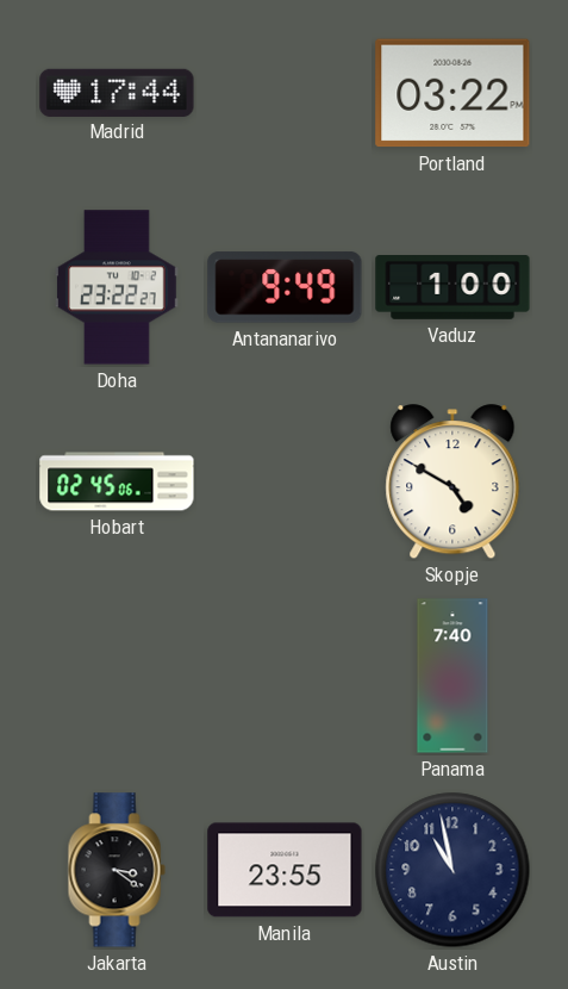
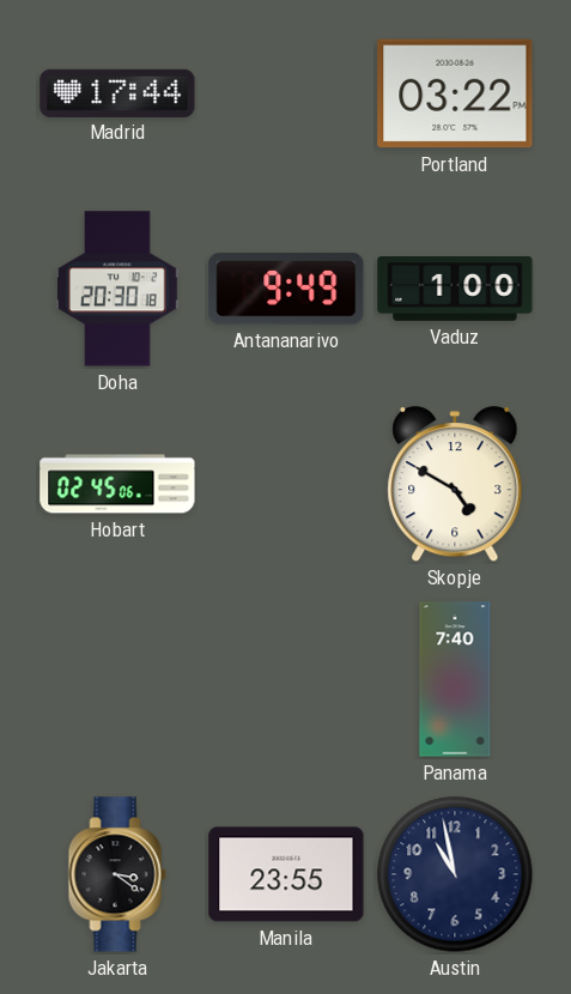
Doha: 23:22 -> 20:30
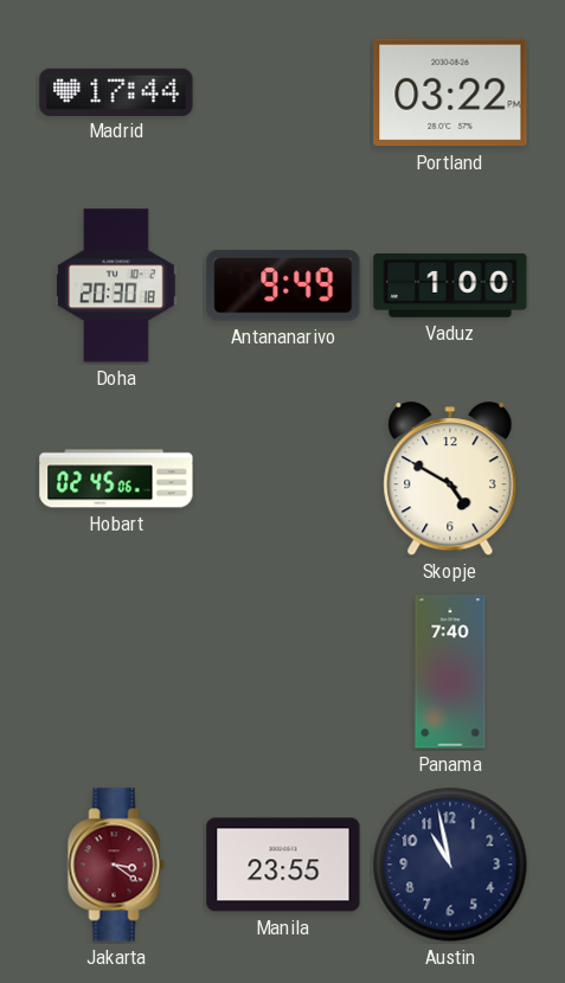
Jakarta dial: black -> burgundy
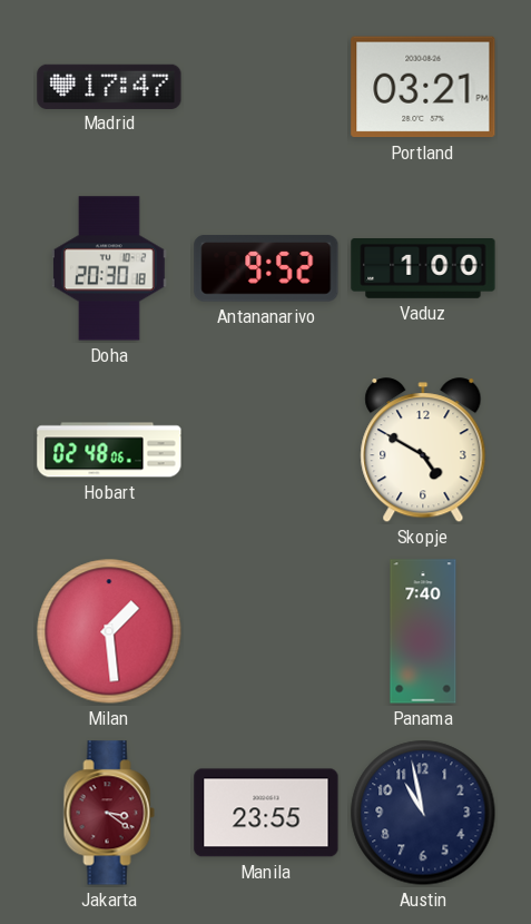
Madrid: 17:44 -> 17:47
Portland: 03:22 -> 03:21
Antananarivo: 9:49 -> 9:52
Hobart: 02:45 -> 02:48
Milan: none -> 1:29
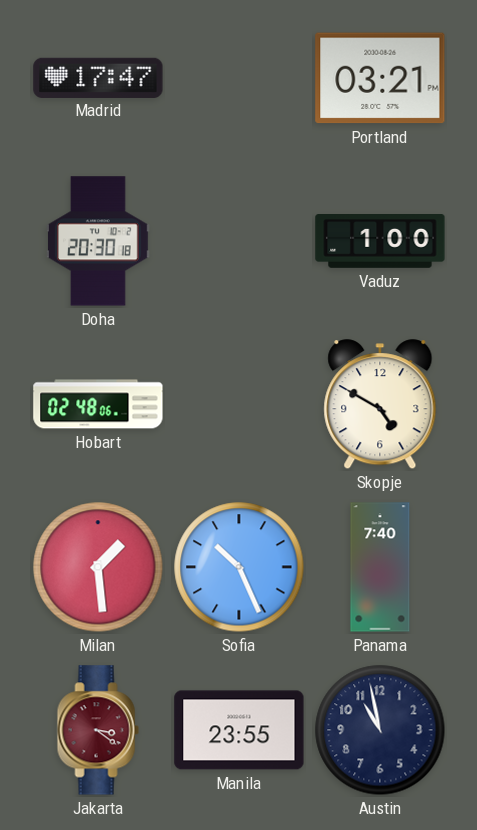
Antananarivo: 9:52 -> none
Sofia: none -> 10:26
